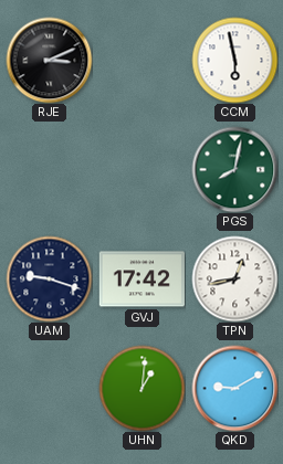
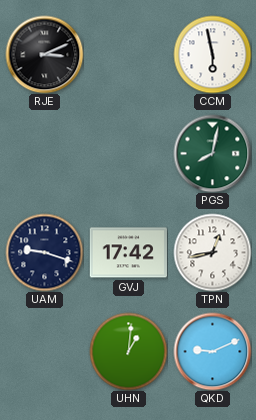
QKD: 9:10 -> 9:11
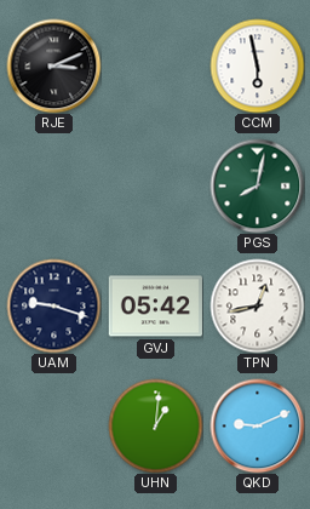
GVJ: 17:42 -> 05:42
